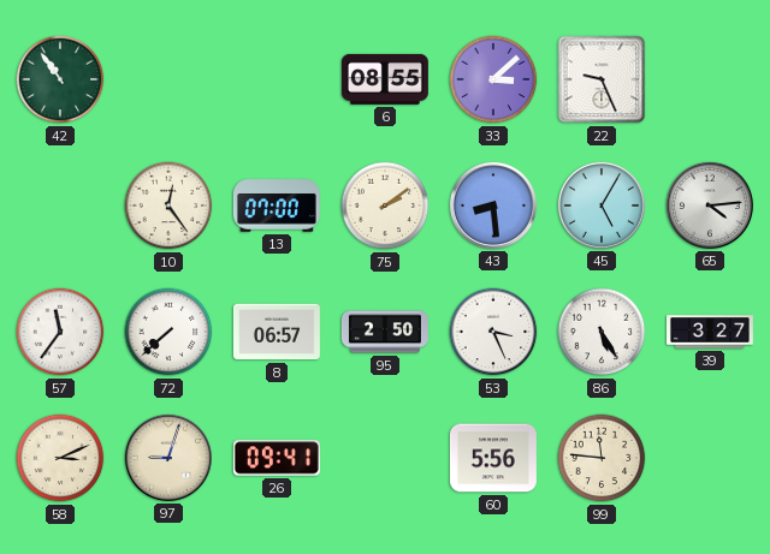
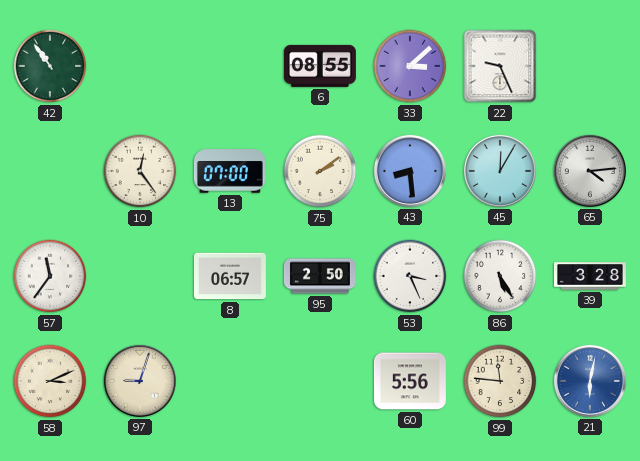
45: 5:05 -> 12:05
72: 7:38 -> none
39: 3:27 -> 3:28
26: 09:41 -> none
21: none -> 6:02
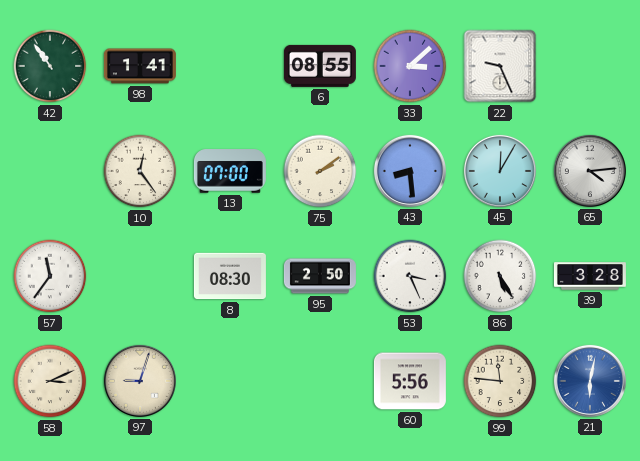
98: none -> 1:41
8: 06:57 -> 08:30
